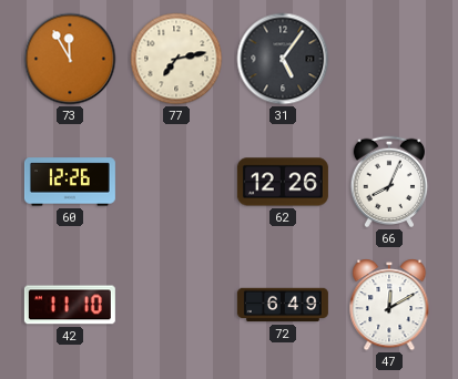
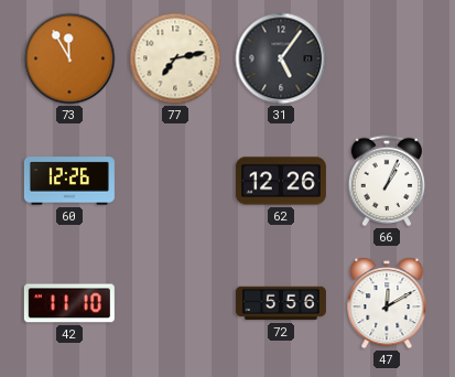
66: 8:04 -> 1:04
72: 6:49 -> 5:56
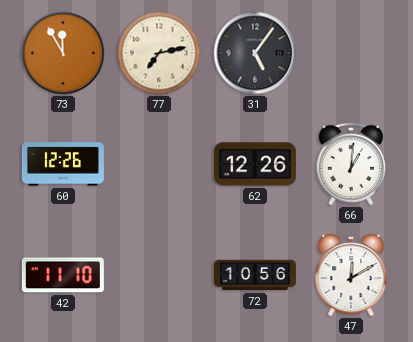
66: 1:04 -> 1:01
72: 5:56 -> 10:56
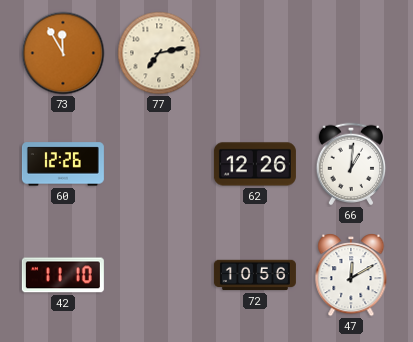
31: 5:06 -> none
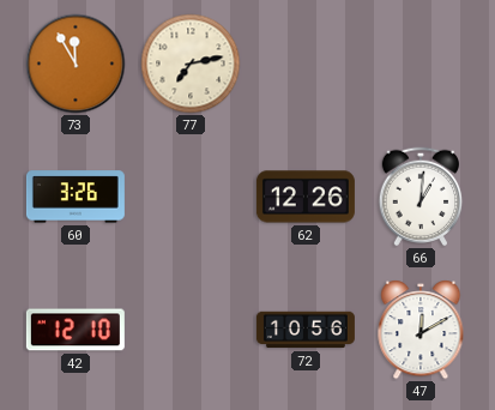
60: 12:26 -> 3:26
42: 11:10 -> 12:10
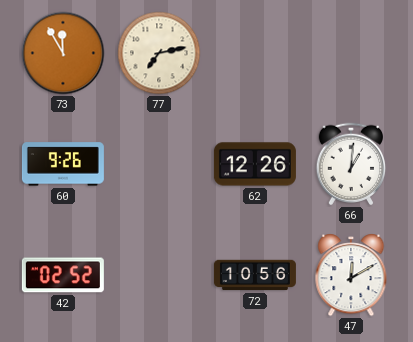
60: 3:26 -> 9:26
42: 12:10 -> 02:52
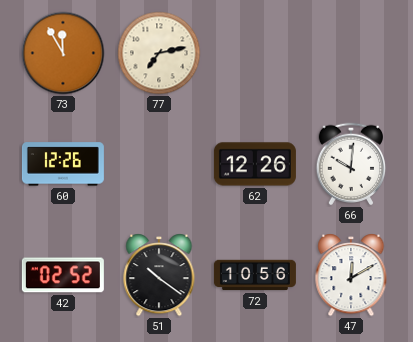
60: 9:26 -> 12:26
66: 1:01 -> 10:01
51: none -> 10:21
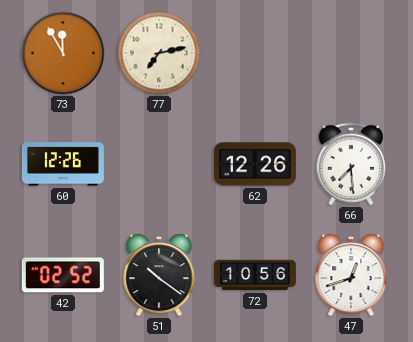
66: 10:01 -> 7:29
47: 12:10 -> 12:42
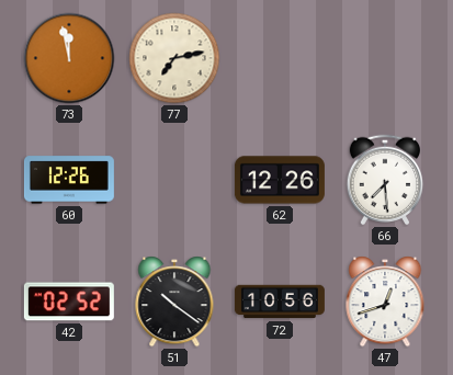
73: 11:55 -> 11:58
